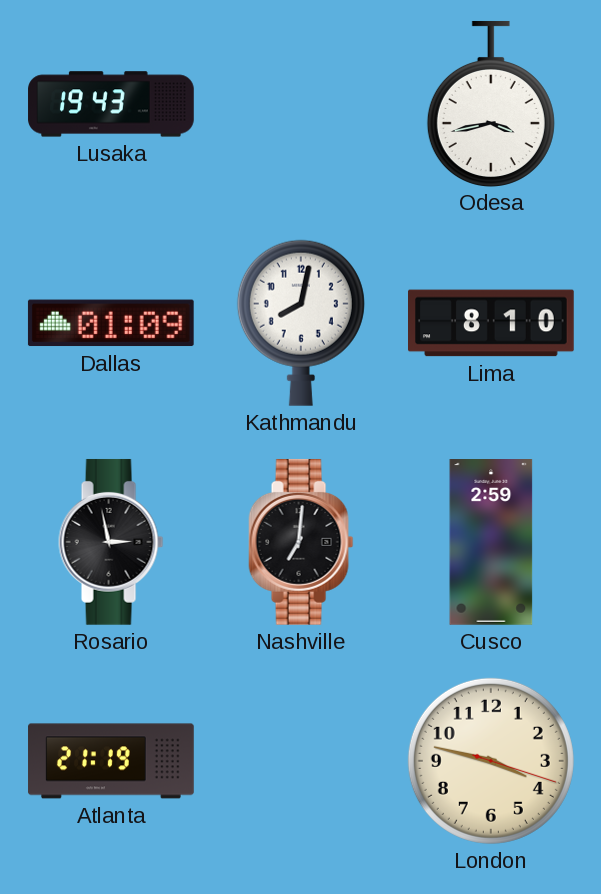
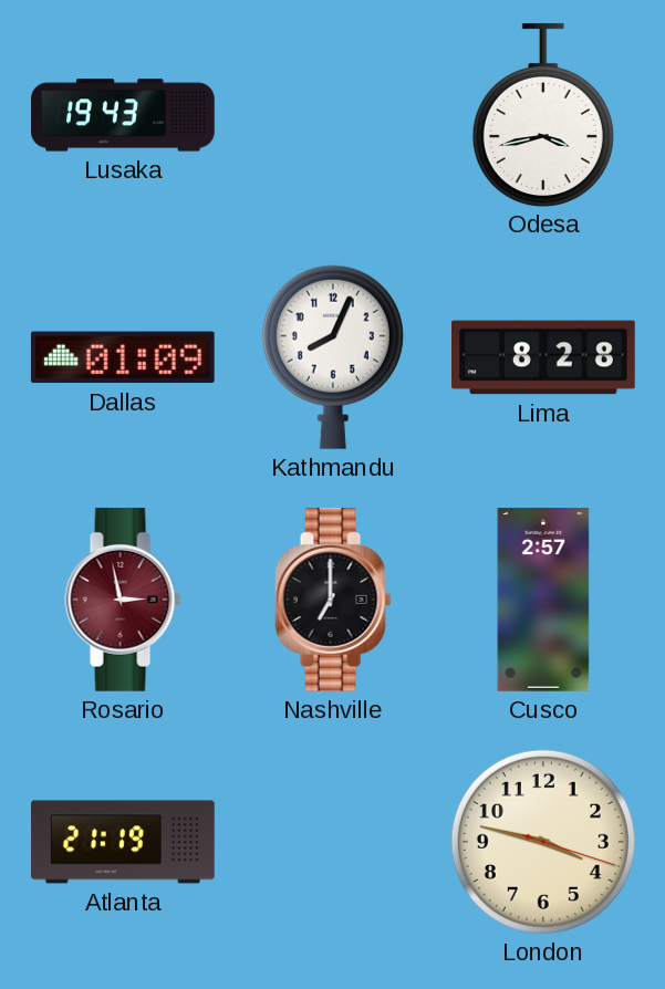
Kathmandu: 8:02 -> 8:04
Lima: 8:10 -> 8:28
Rosario dial: black -> burgundy
Nashville: 7:01 -> 7:00
Cusco: 2:59 -> 2:57
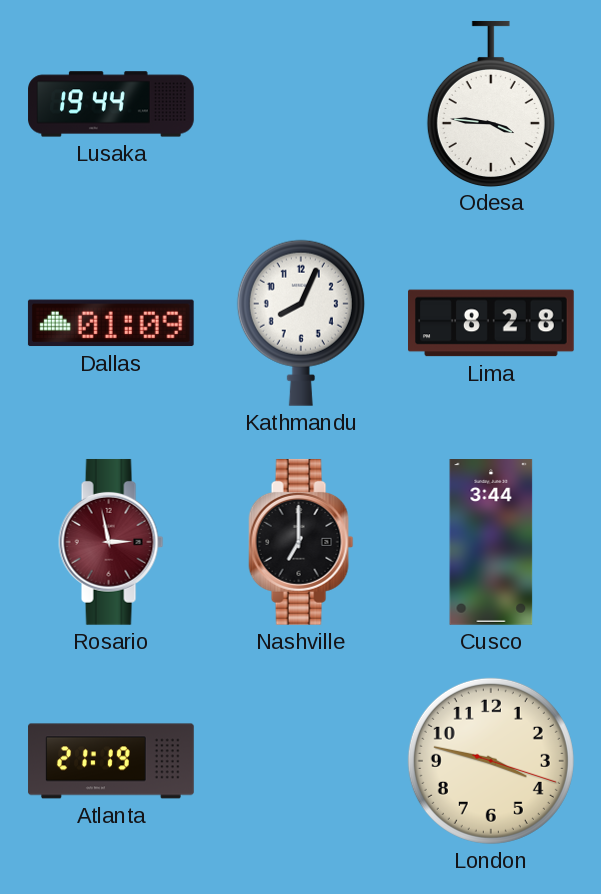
Lusaka: 19:43 -> 19:44
Odesa: 3:43 -> 3:46
Cusco: 2:57 -> 3:44
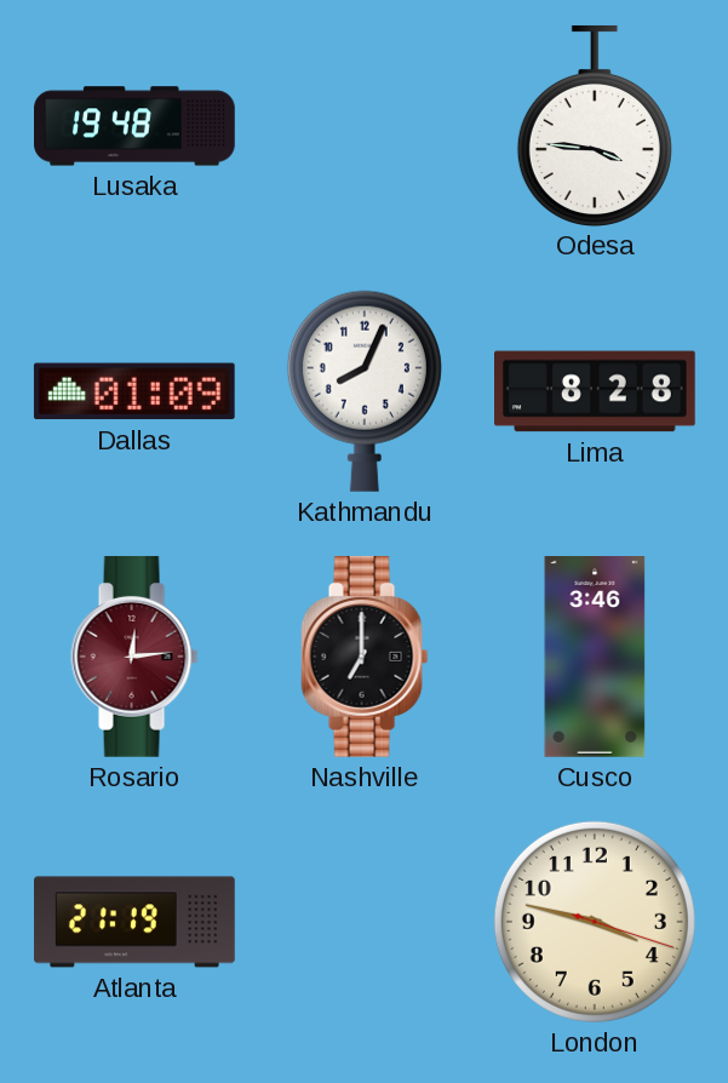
Lusaka: 19:44 -> 19:48
Rosario: 2:58 -> 12:14
Cusco: 3:44 -> 3:46
